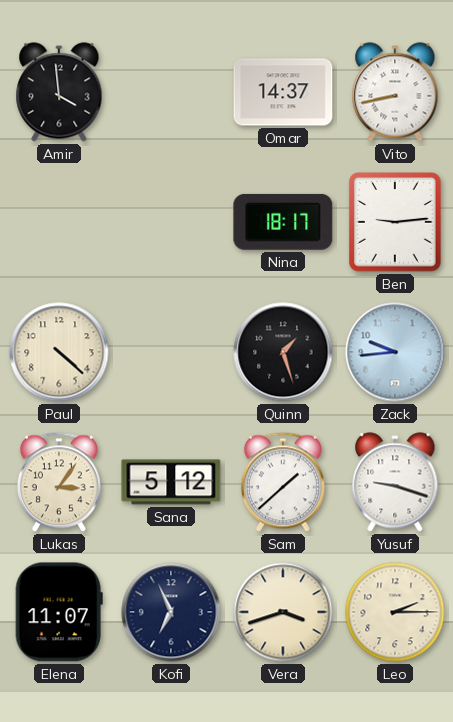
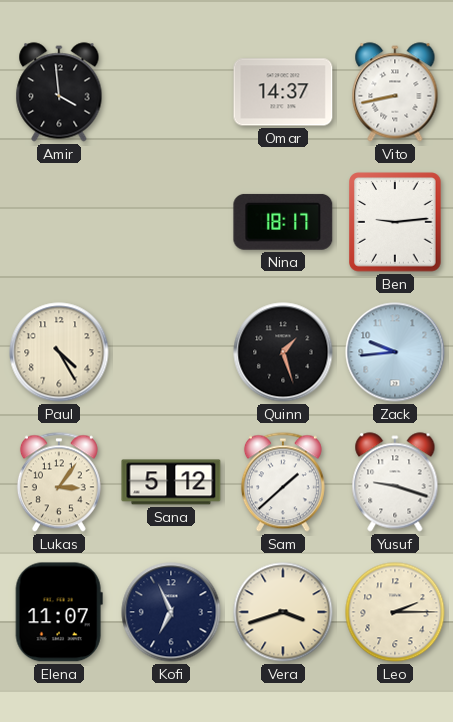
Paul: 4:22 -> 4:25
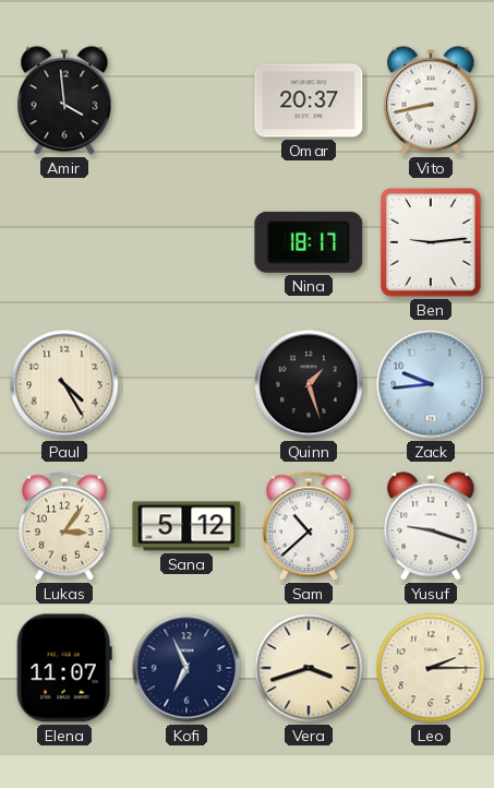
Omar: 14:37 -> 20:37
Sam: 1:38 -> 10:38
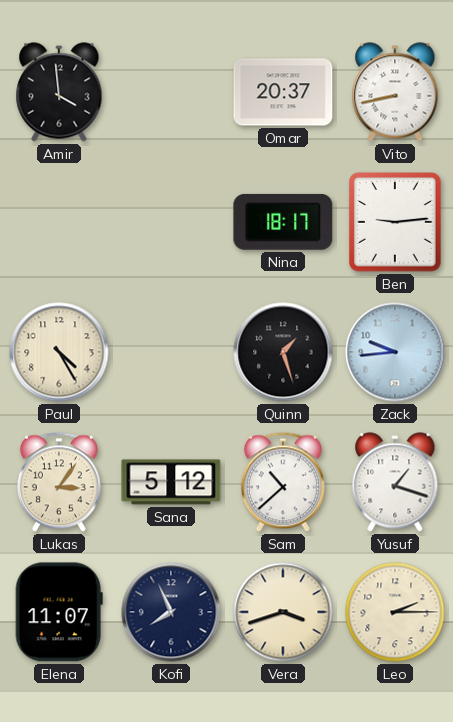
Yusuf: 9:18 -> 1:18
Kofi: 6:56 -> 7:56
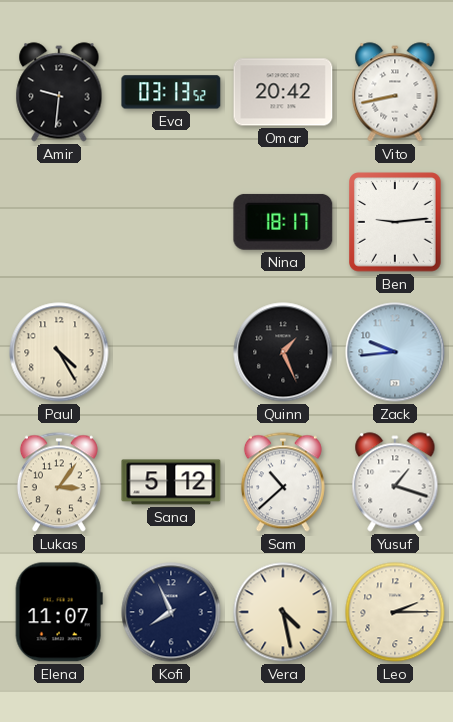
Amir: 3:59 -> 9:31
Eva: none -> 03:13
Omar: 20:37 -> 20:42
Quinn: 1:27 -> 1:26
Vera: 3:42 -> 4:28
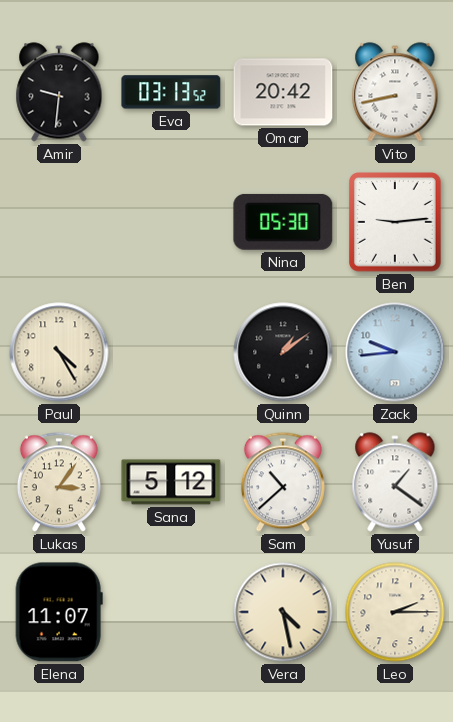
Nina: 18:17 -> 05:30
Quinn: 1:26 -> 1:09
Yusuf: 1:18 -> 1:21
Kofi: 7:56 -> none
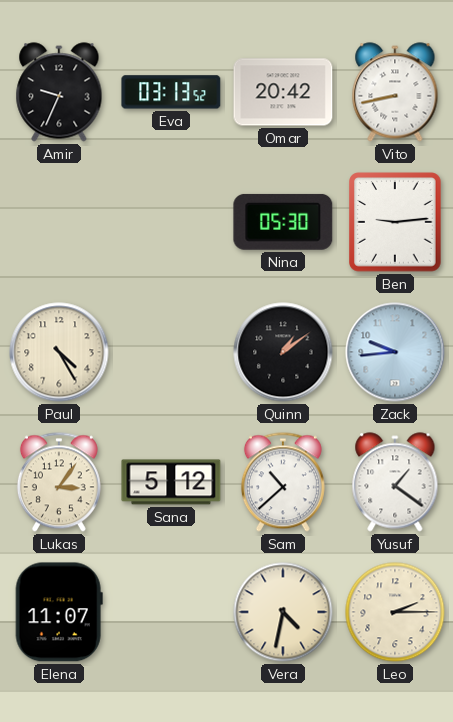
Amir: 9:31 -> 9:34
Vera: 4:28 -> 4:32
